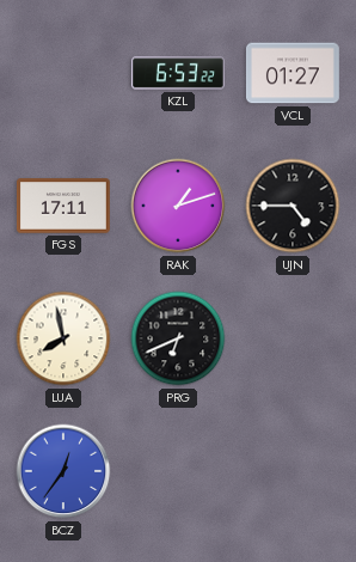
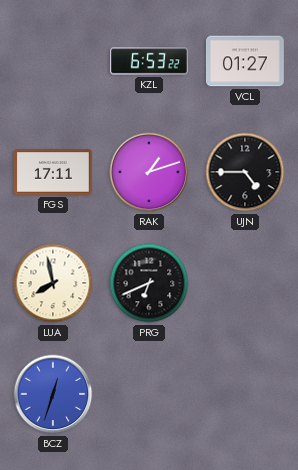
BCZ: 12:36 -> 12:33
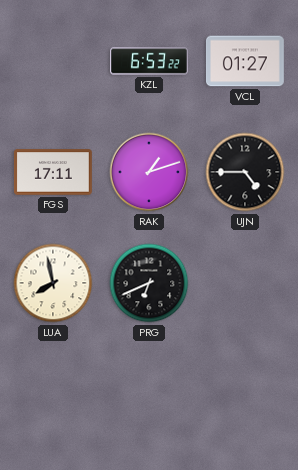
BCZ: 12:33 -> none
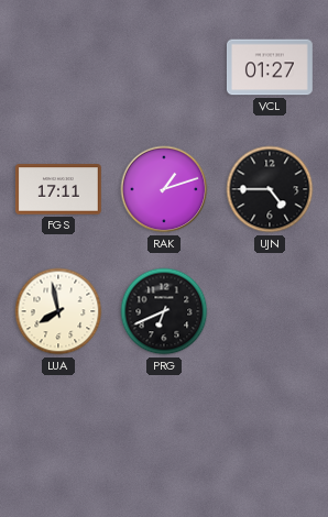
KZL: 6:53 -> none
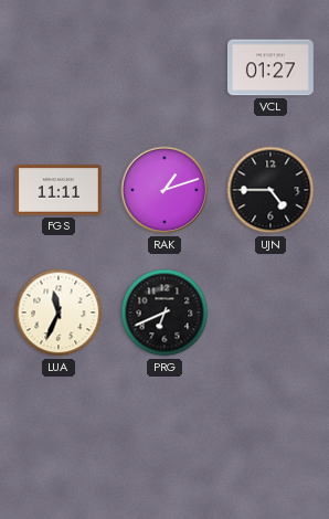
FGS: 17:11 -> 11:11
LUA: 7:58 -> 11:34
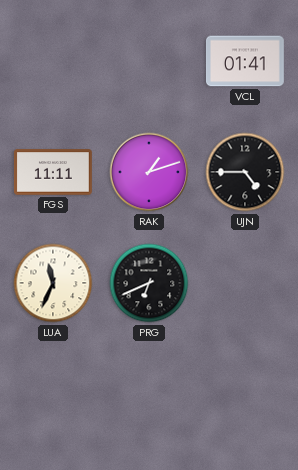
VCL: 01:27 -> 01:41
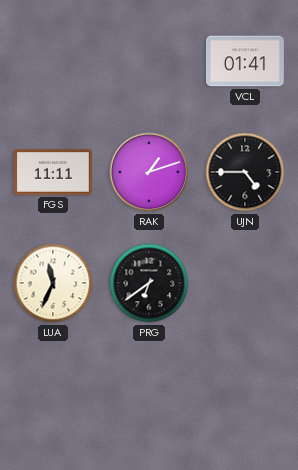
PRG: 6:41 -> 6:39
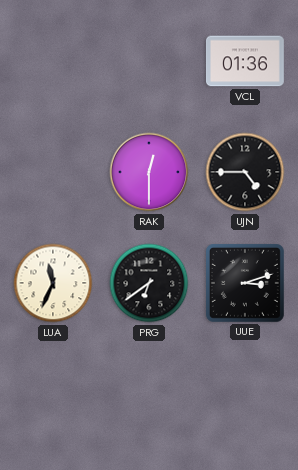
VCL: 01:41 -> 01:36
FGS: 11:11 -> none
RAK: 1:12 -> 12:30
UUE: none -> 3:12
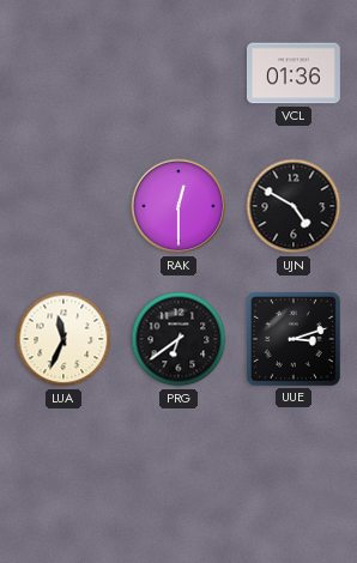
UJN: 4:45 -> 4:50
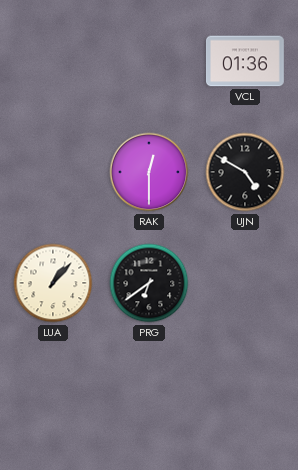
LUA: 11:34 -> 1:07
UUE: 3:12 -> none
